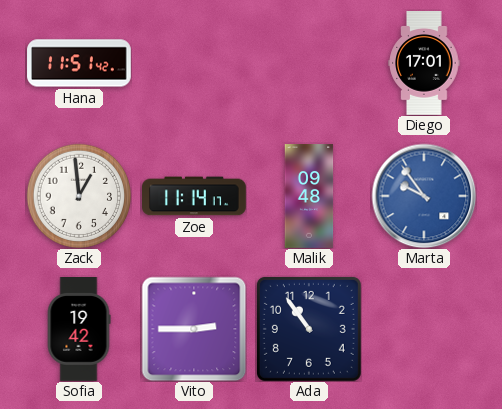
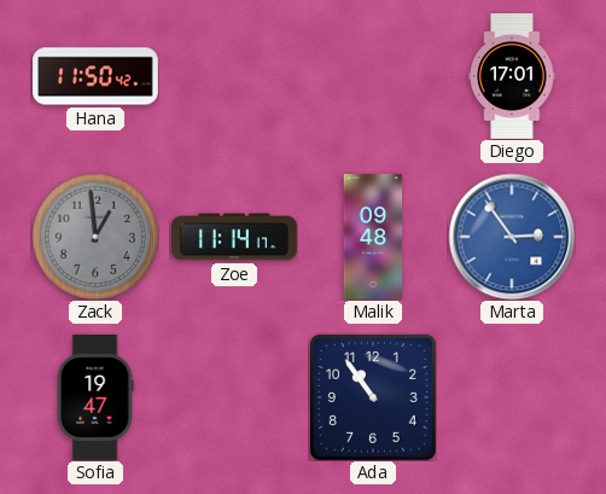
Hana: 11:51 -> 11:50
Zack dial: white -> grey
Marta: 9:54 -> 2:54
Sofia: 19:42 -> 19:47
Vito: 2:45 -> none
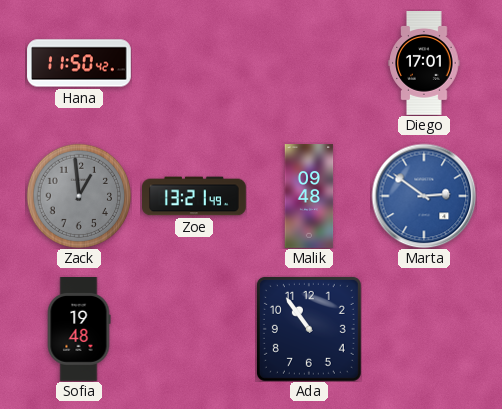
Zoe: 11:14 -> 13:21
Marta: 2:54 -> 2:51
Sofia: 19:47 -> 19:48
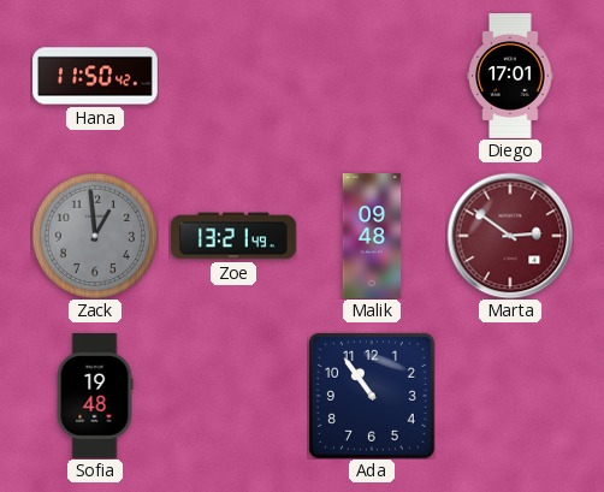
Marta dial: blue -> burgundy
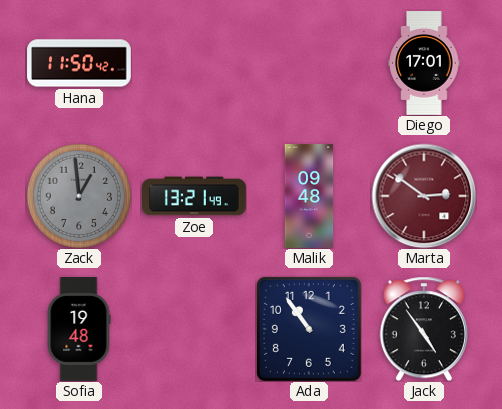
Jack: none -> 4:54
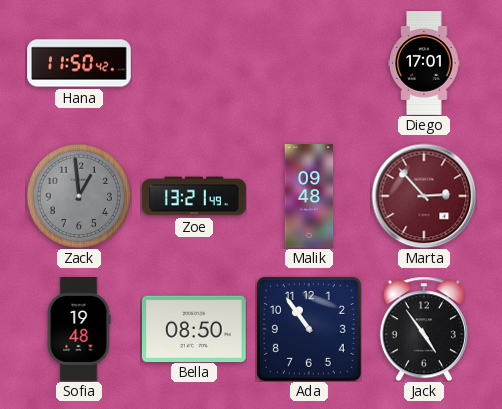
Marta: 2:51 -> 2:53
Bella: none -> 08:50
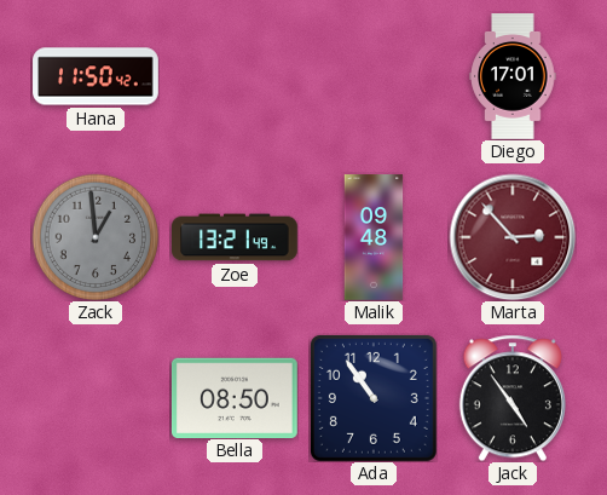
Sofia: 19:48 -> none
